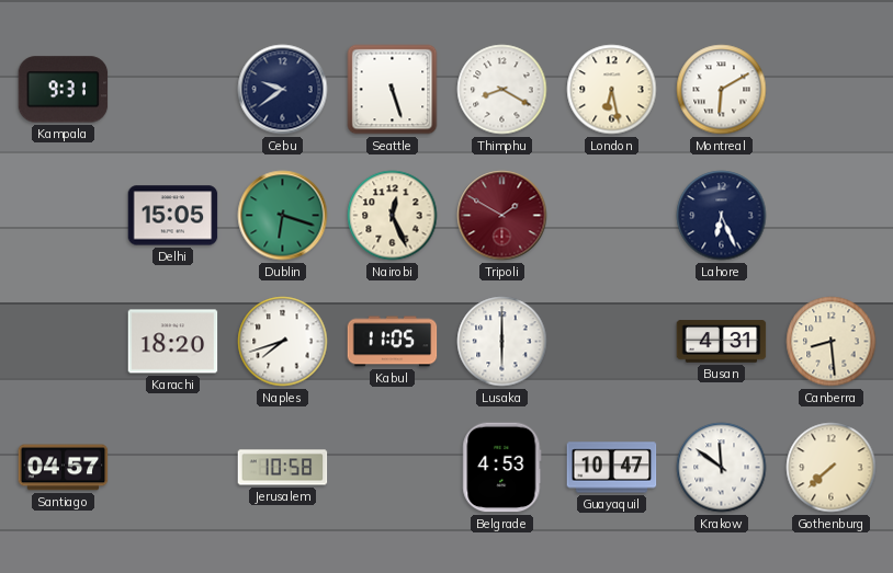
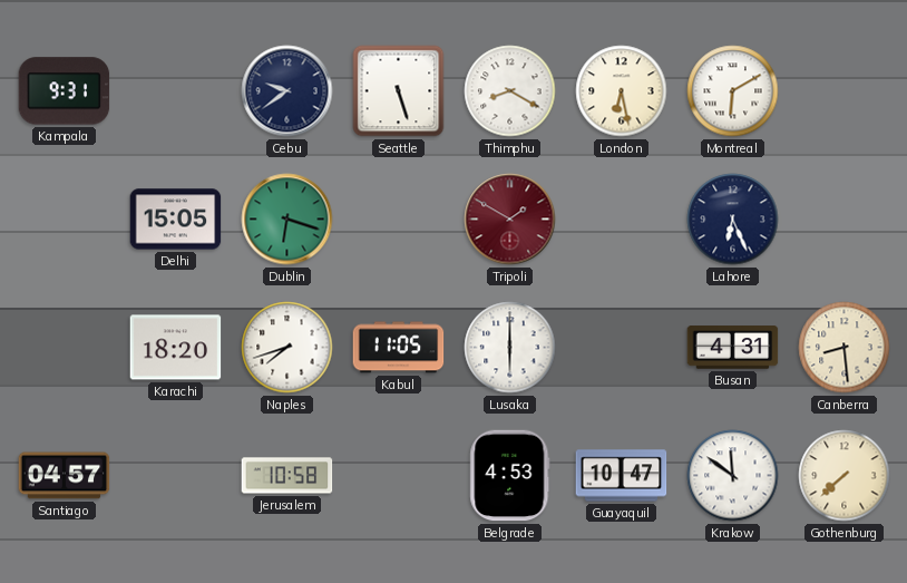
Nairobi: 12:26 -> none
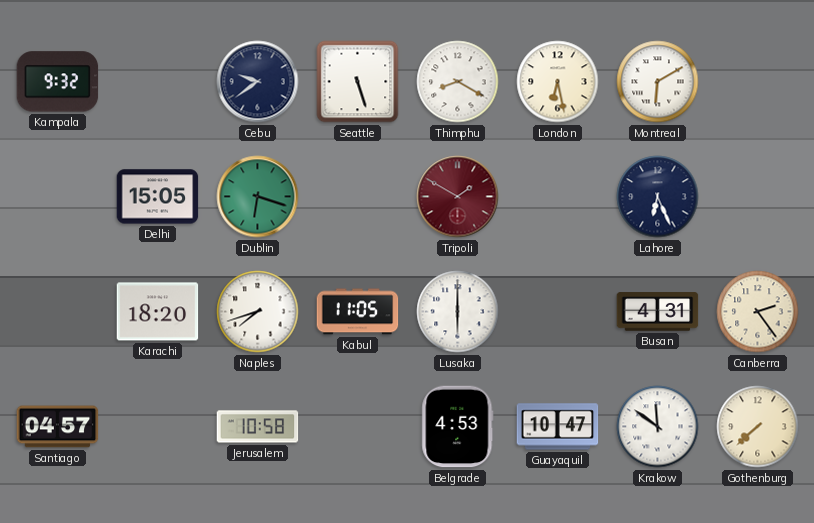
Kampala: 9:31 -> 9:32
Canberra: 8:29 -> 2:24
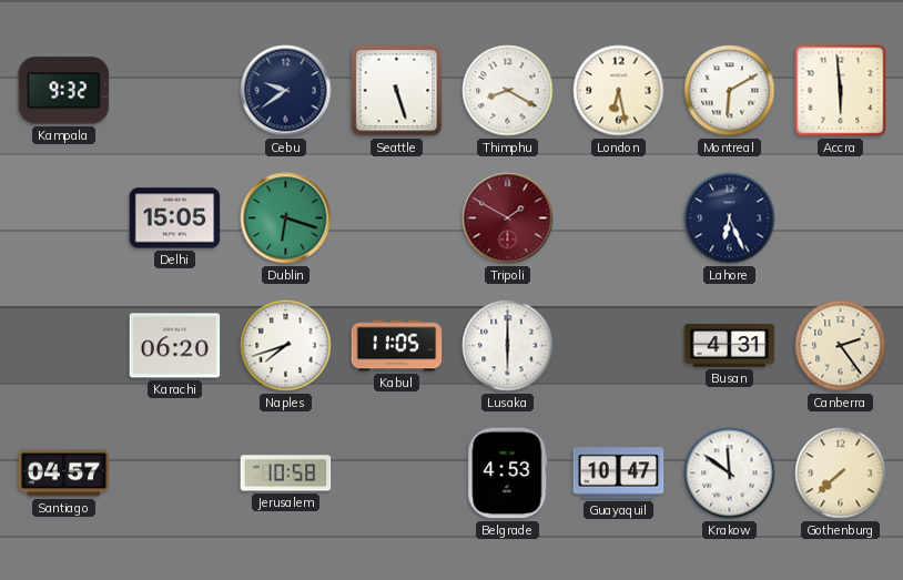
Accra: none -> 5:59
Karachi: 18:20 -> 06:20
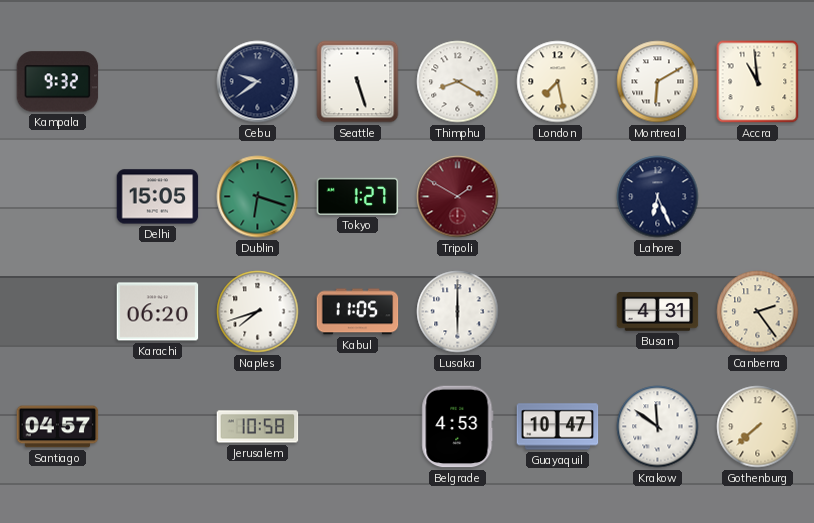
London: 6:28 -> 7:28
Accra: 5:59 -> 10:59
Tokyo: none -> 1:27
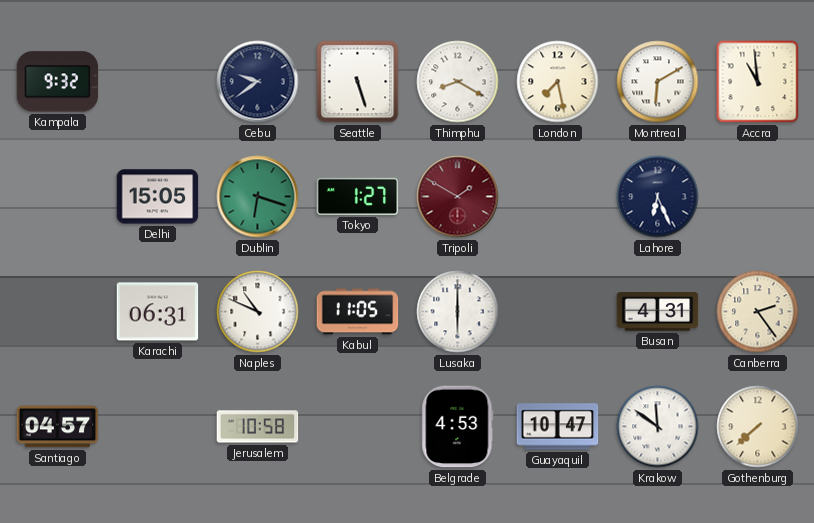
Karachi: 06:20 -> 06:31
Naples: 7:42 -> 10:49
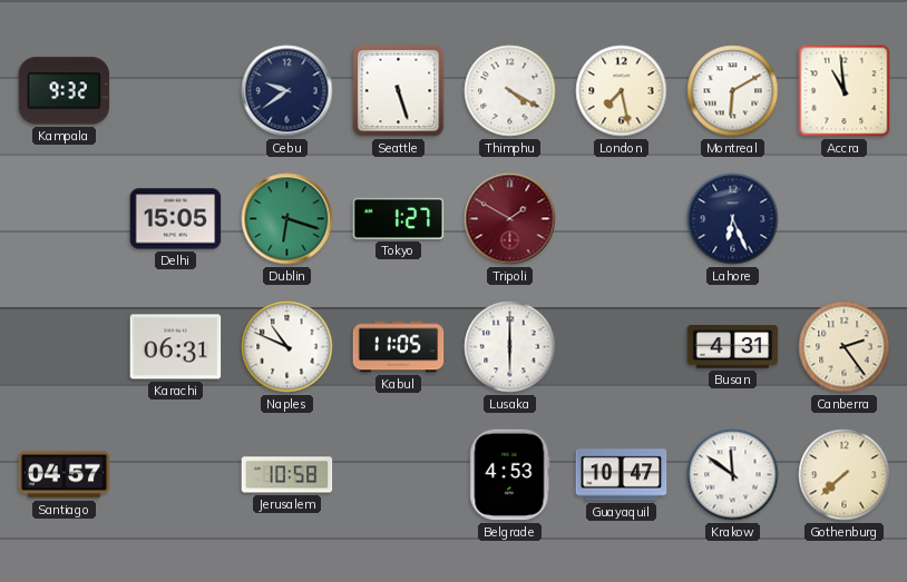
Thimphu: 8:20 -> 4:20
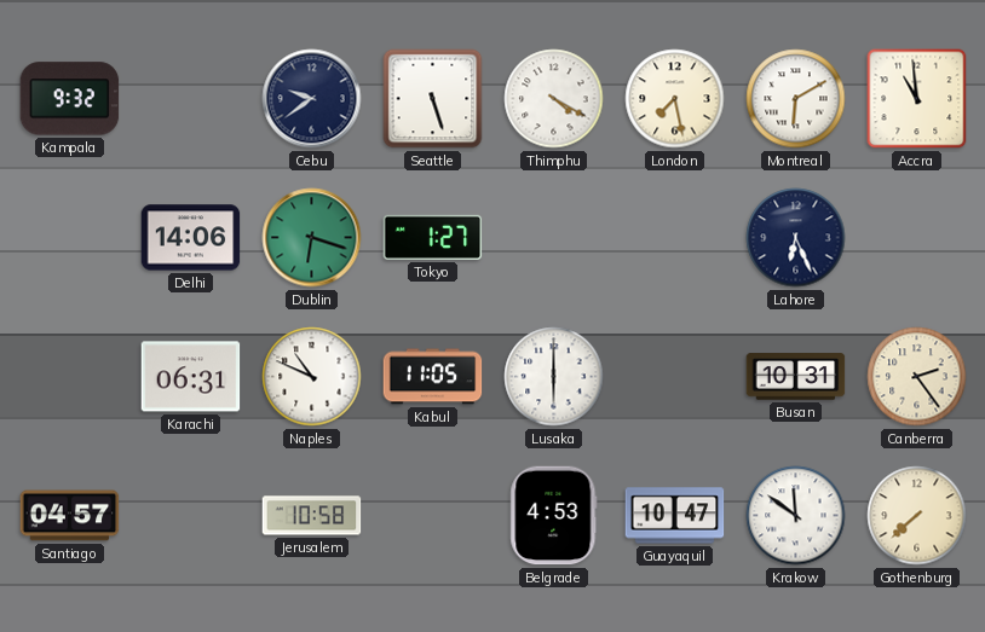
Delhi: 15:05 -> 14:06
Tripoli: 1:50 -> none
Busan: 4:31 -> 10:31
